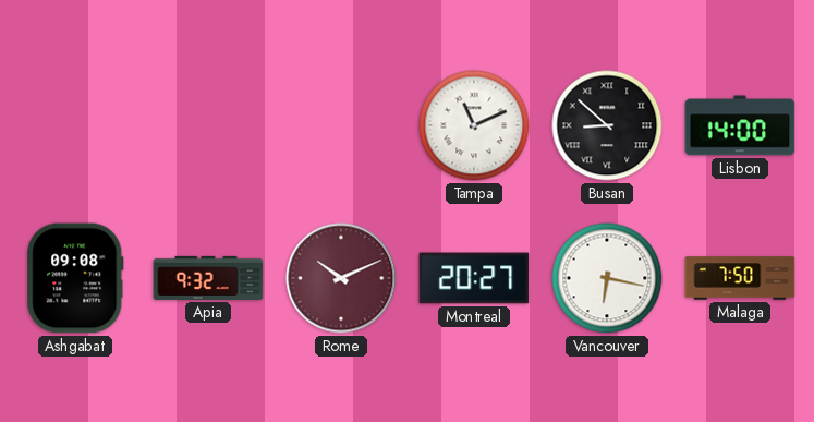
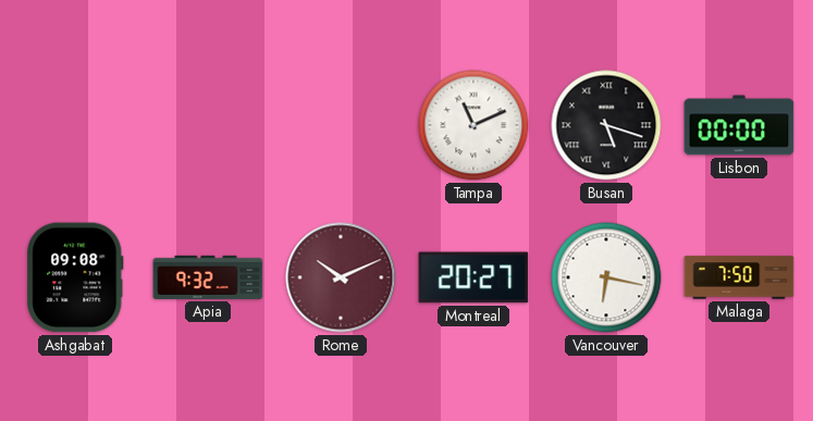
Busan: 8:52 -> 5:18
Lisbon: 14:00 -> 00:00
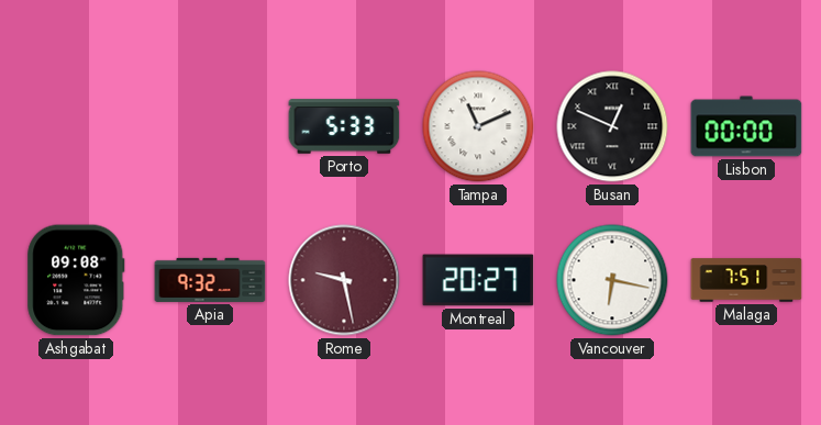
Porto: none -> 5:33
Busan: 5:18 -> 12:49
Rome: 10:11 -> 9:28
Malaga: 7:50 -> 7:51
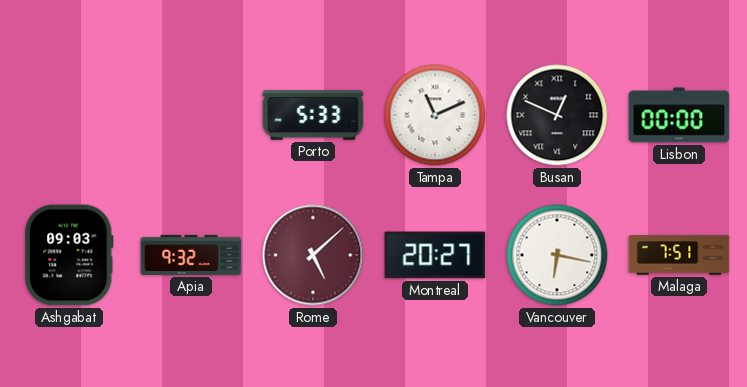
Ashgabat: 09:08 -> 09:03
Rome: 9:28 -> 5:08
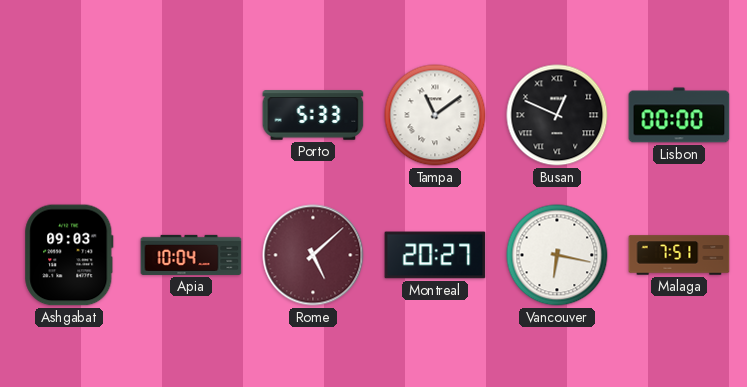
Tampa: 11:11 -> 11:09
Apia: 9:32 -> 10:04
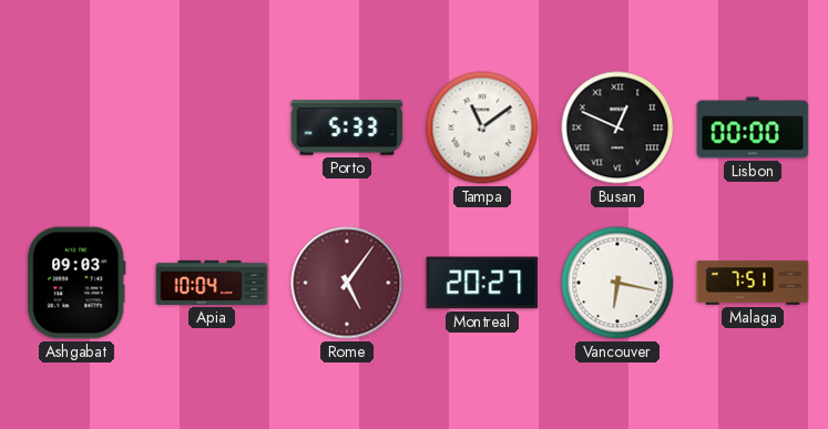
Rome: 5:08 -> 5:06
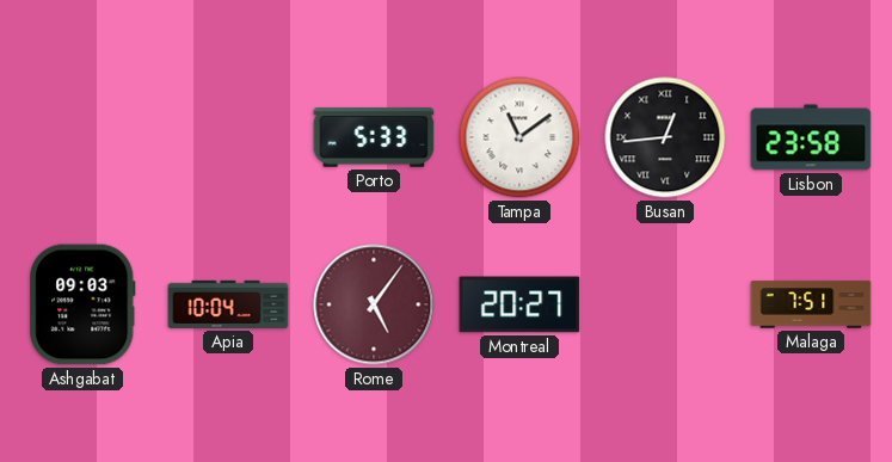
Busan: 12:49 -> 12:44
Lisbon: 00:00 -> 23:58
Vancouver: 6:17 -> none
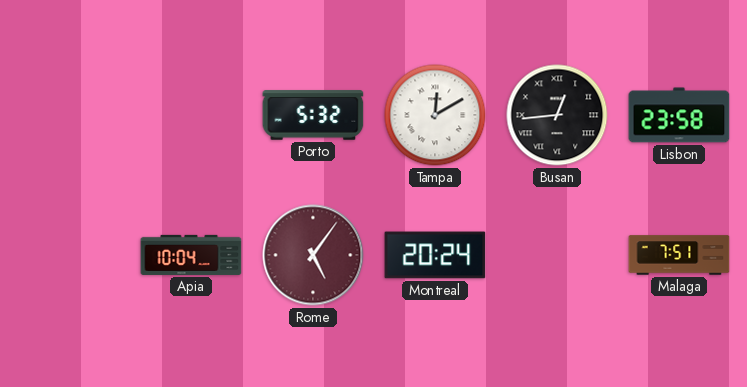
Porto: 5:33 -> 5:32
Tampa: 11:09 -> 12:10
Ashgabat: 09:03 -> none
Montreal: 20:27 -> 20:24
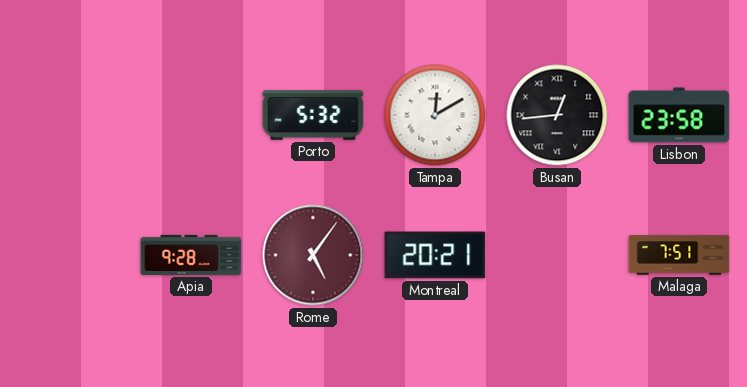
Apia: 10:04 -> 9:28
Montreal: 20:24 -> 20:21
